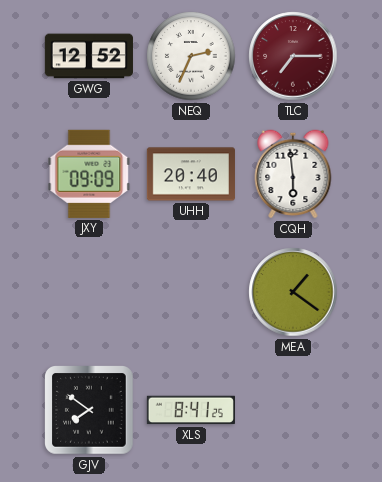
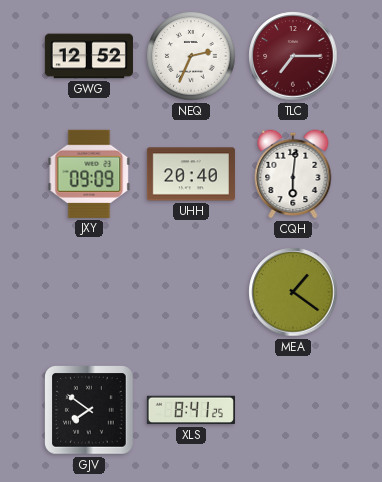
CQH: 5:59 -> 6:01
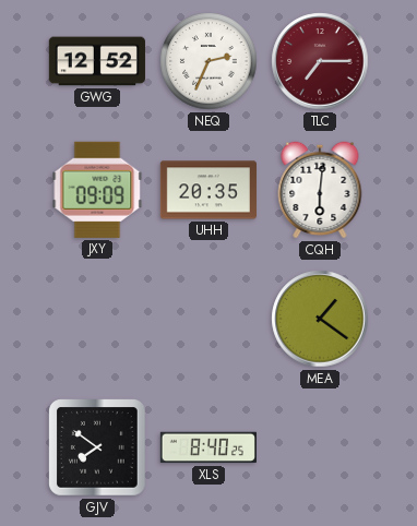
UHH: 20:40 -> 20:35
XLS: 8:41 -> 8:40
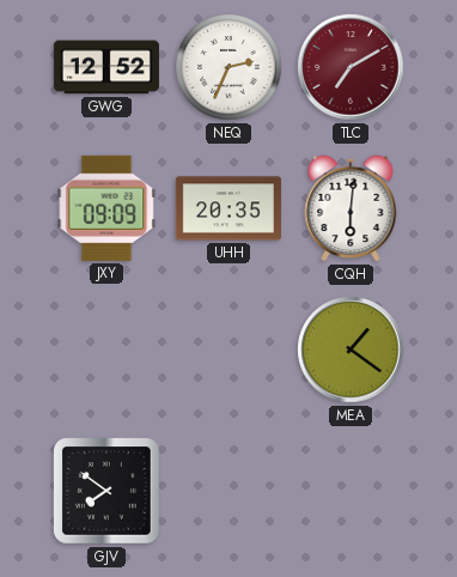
TLC: 7:15 -> 7:10
XLS: 8:40 -> none
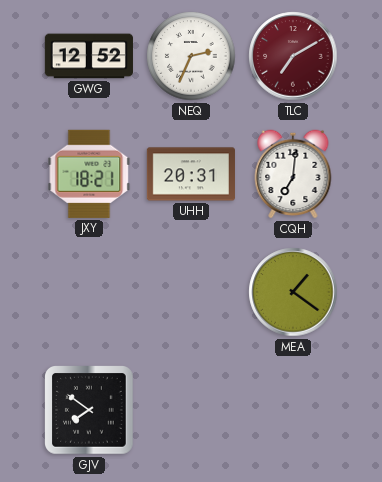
JXY: 09:09 -> 18:21
UHH: 20:35 -> 20:31
CQH: 6:01 -> 7:01
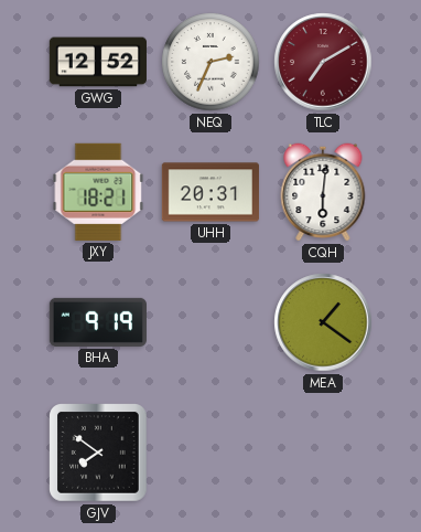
CQH: 7:01 -> 6:01
BHA: none -> 9:19
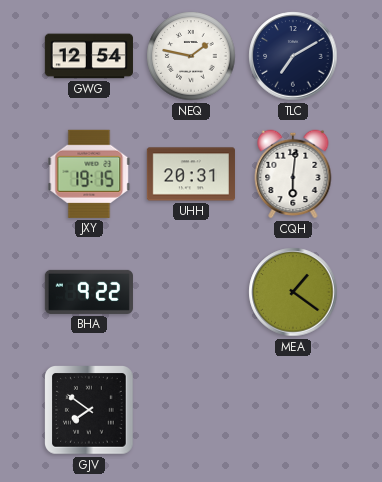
GWG: 12:52 -> 12:54
NEQ: 2:34 -> 1:47
TLC dial: burgundy -> navy
JXY: 18:21 -> 19:15
BHA: 9:19 -> 9:22
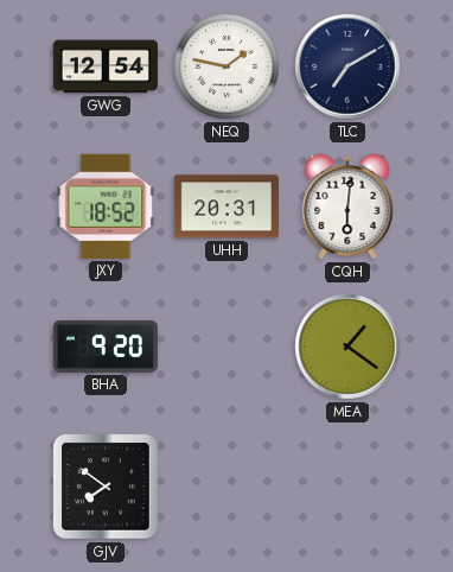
JXY: 19:15 -> 18:52
BHA: 9:22 -> 9:20
